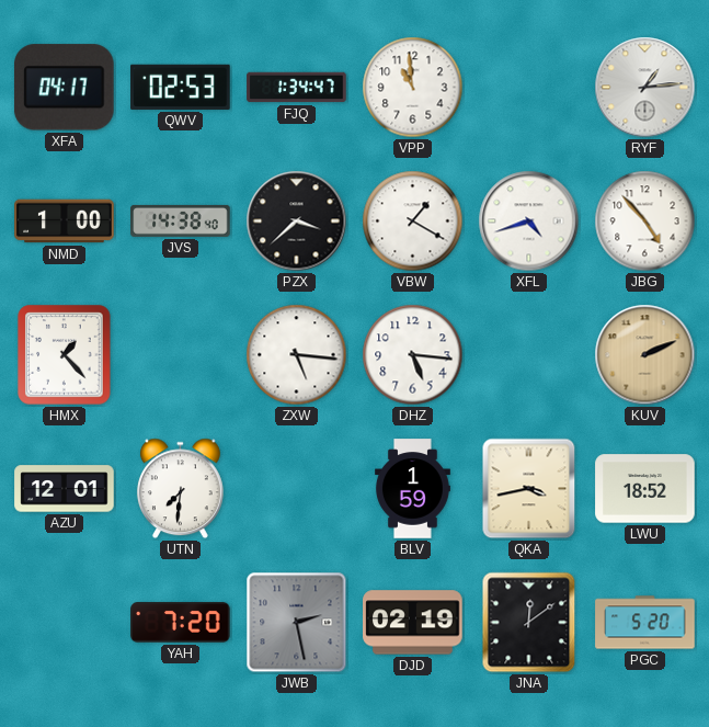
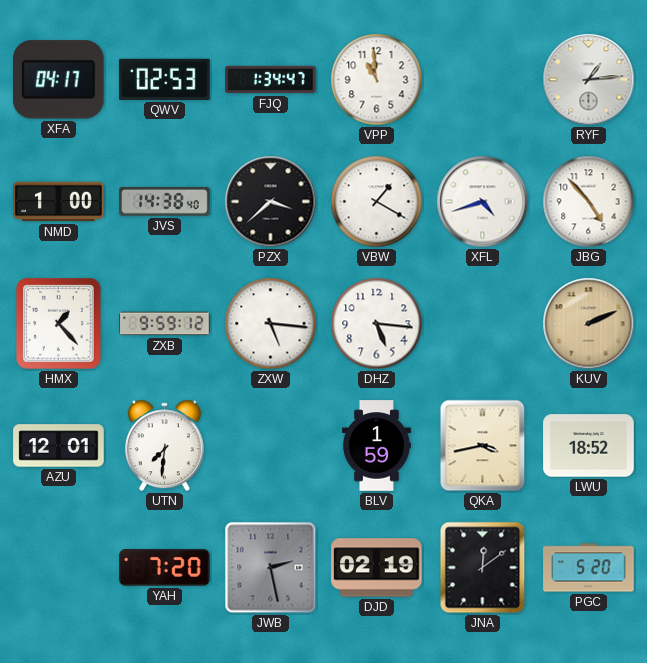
ZXB: none -> 9:59
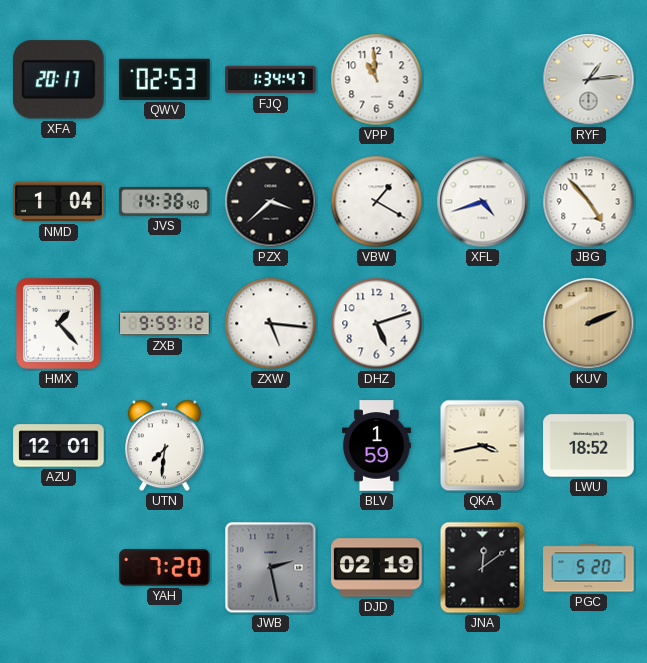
XFA: 04:17 -> 20:17
NMD: 1:00 -> 1:04
DHZ: 5:16 -> 5:12
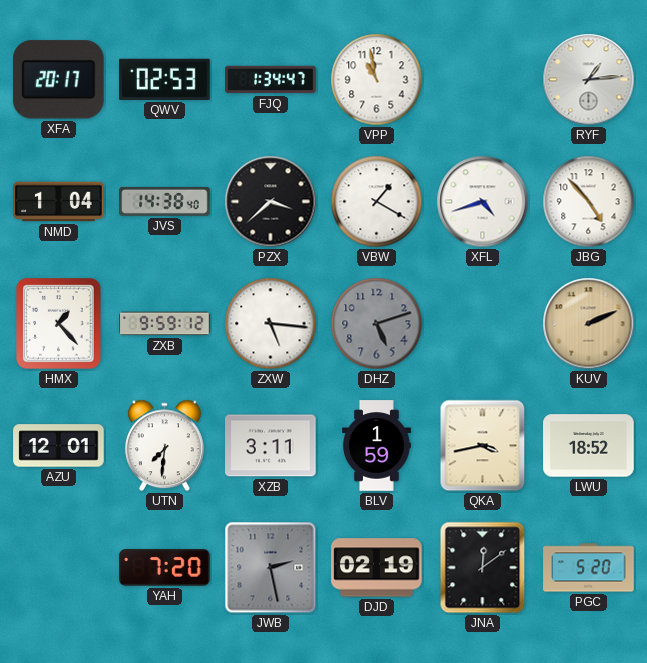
VPP: 10:59 -> 10:58
DHZ dial: white -> grey
XZB: none -> 3:11
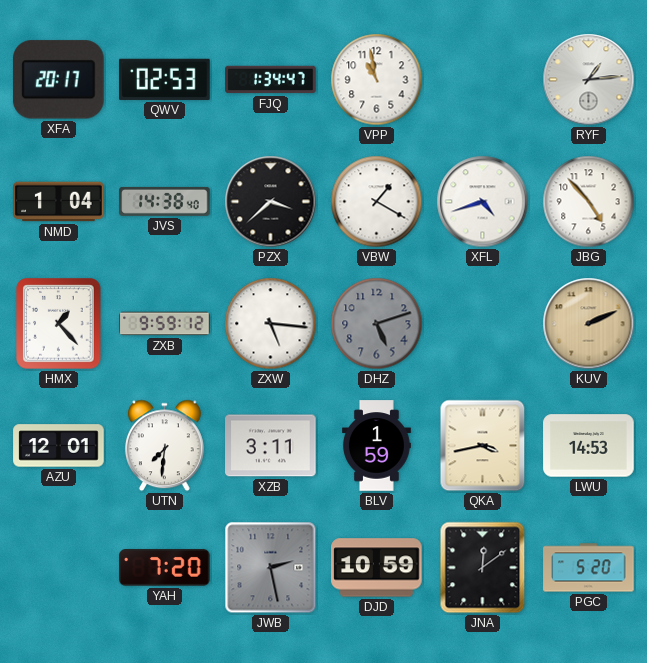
LWU: 18:52 -> 14:53
DJD: 02:19 -> 10:59
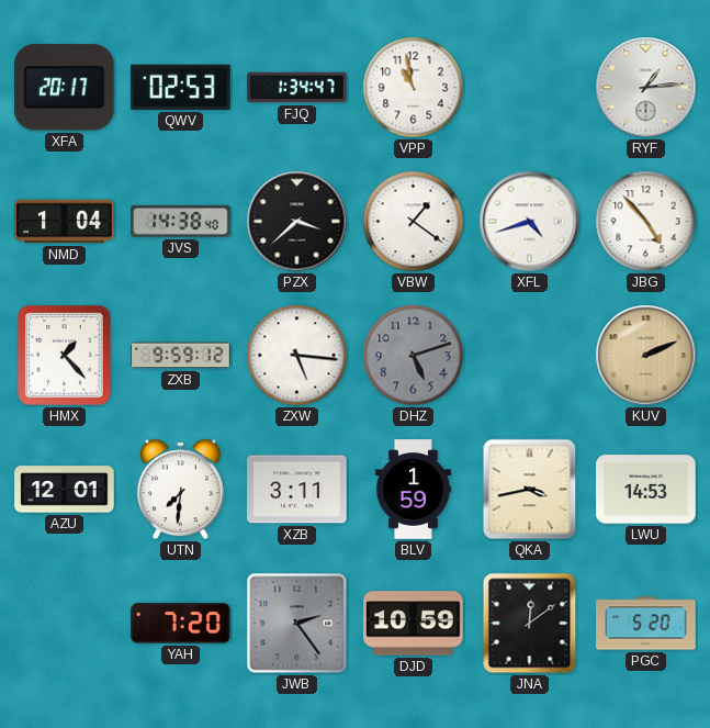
VBW: 1:20 -> 1:21
JWB: 2:28 -> 2:24
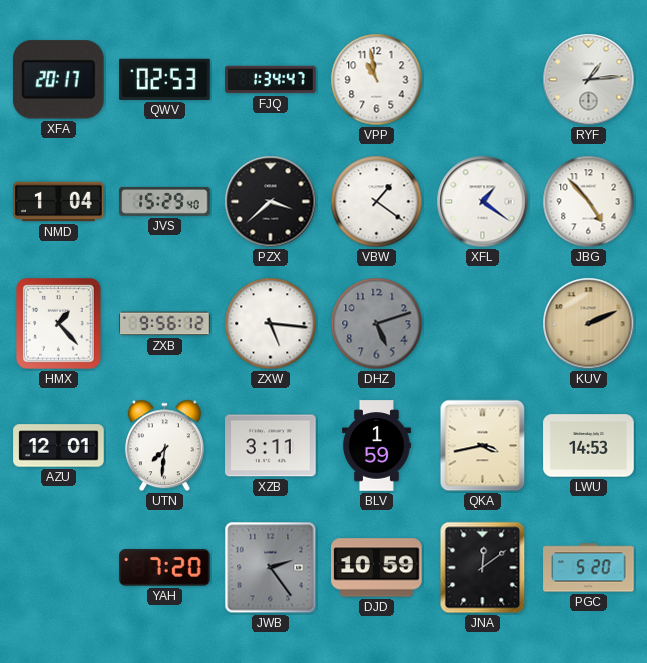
JVS: 14:38 -> 15:29
XFL: 4:42 -> 1:21
ZXB: 9:59 -> 9:56
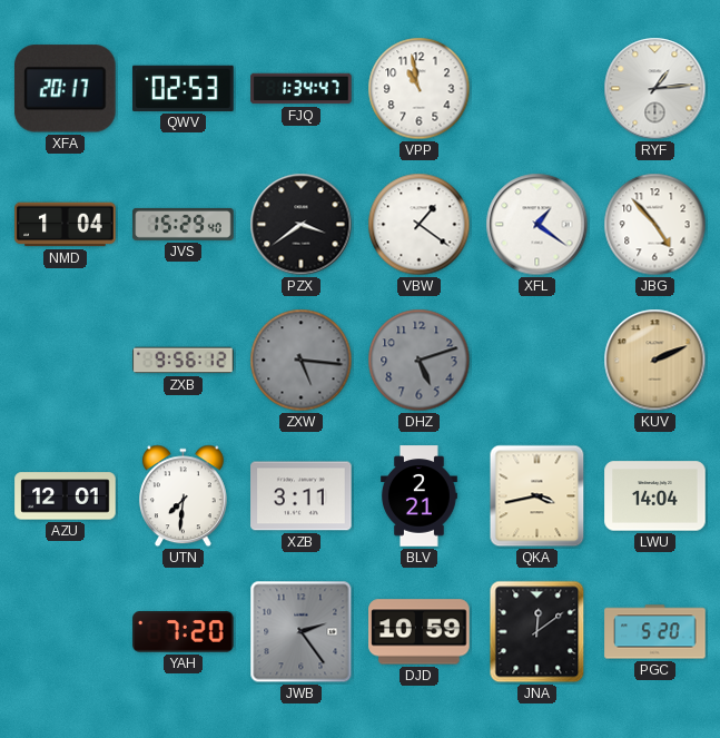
PZX: 3:38 -> 3:39
HMX: 1:23 -> none
ZXW dial: white -> grey
BLV: 1:59 -> 2:21
LWU: 14:53 -> 14:04
